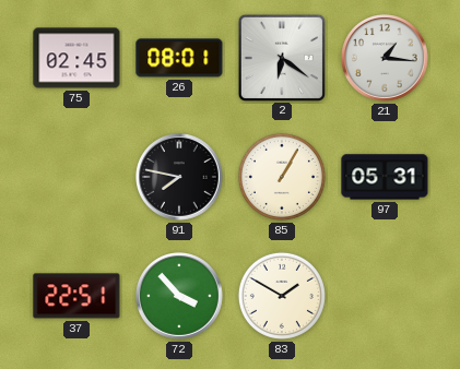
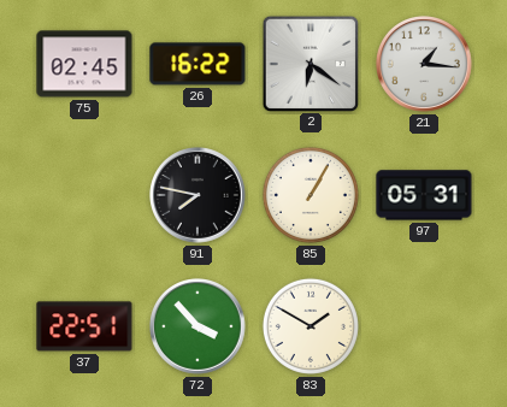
26: 08:01 -> 16:22
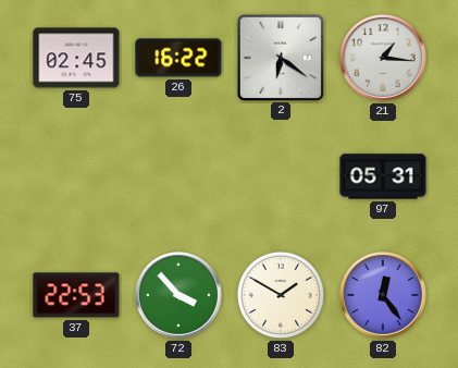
91: 7:47 -> none
85: 1:05 -> none
37: 22:51 -> 22:53
82: none -> 12:24
